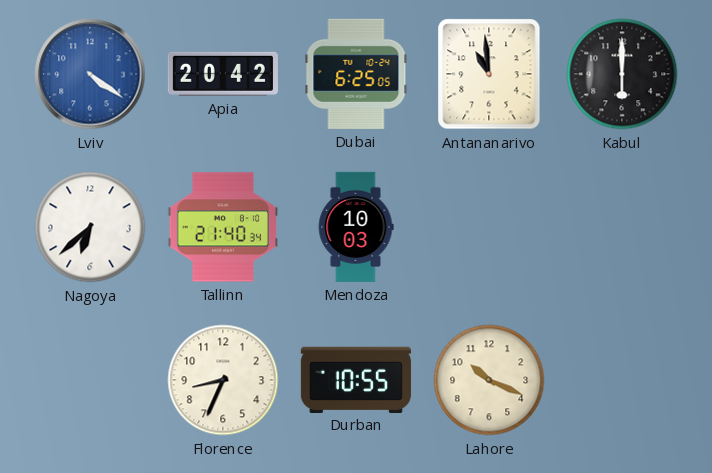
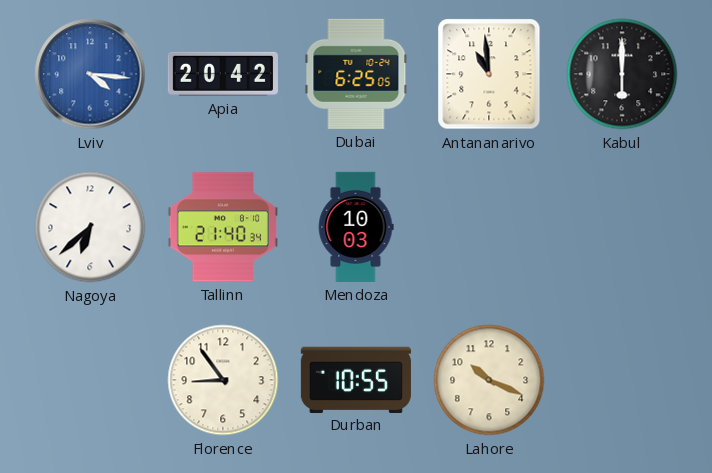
Lviv: 4:21 -> 4:16
Florence: 8:34 -> 8:54
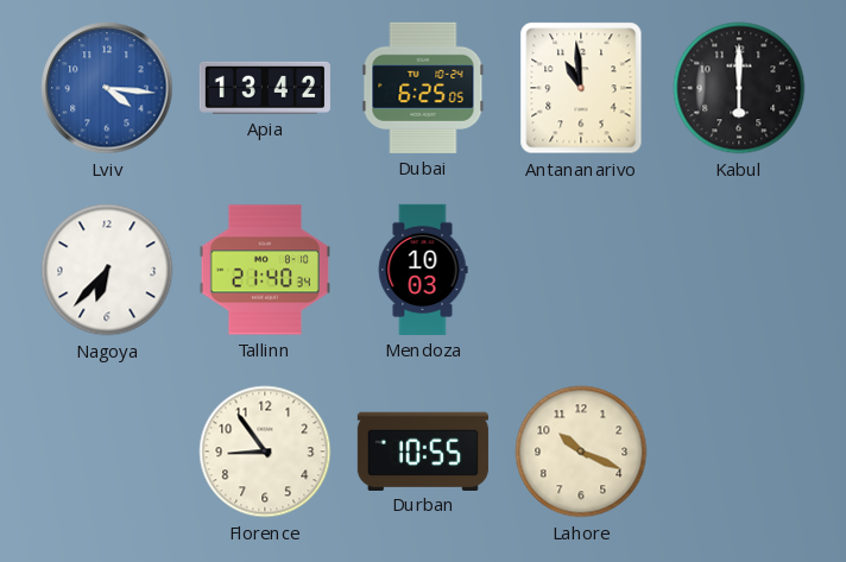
Apia: 20:42 -> 13:42
Nagoya: 6:38 -> 6:37
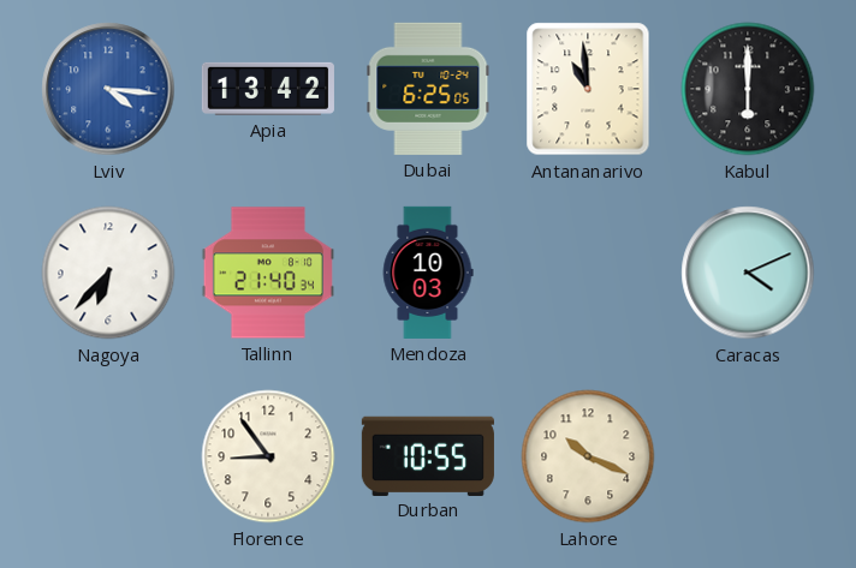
Caracas: none -> 4:11
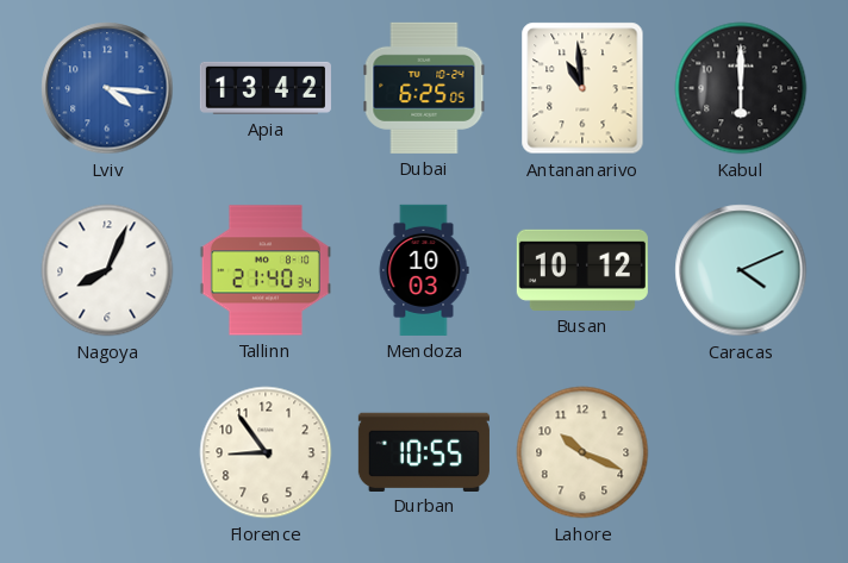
Nagoya: 6:37 -> 8:04
Busan: none -> 10:12
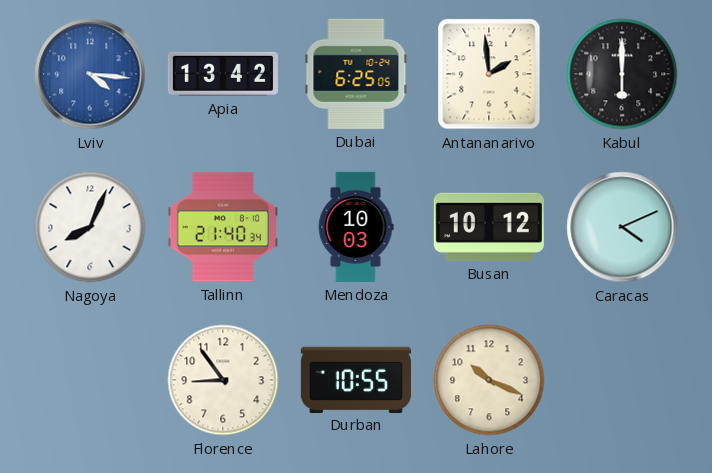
Antananarivo: 10:59 -> 1:59
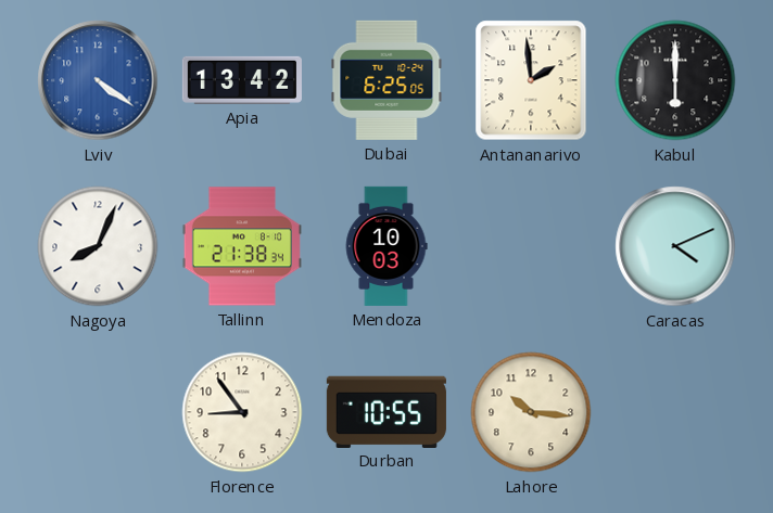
Lviv: 4:16 -> 4:21
Tallinn: 21:40 -> 21:38
Busan: 10:12 -> none
Lahore: 10:19 -> 10:16
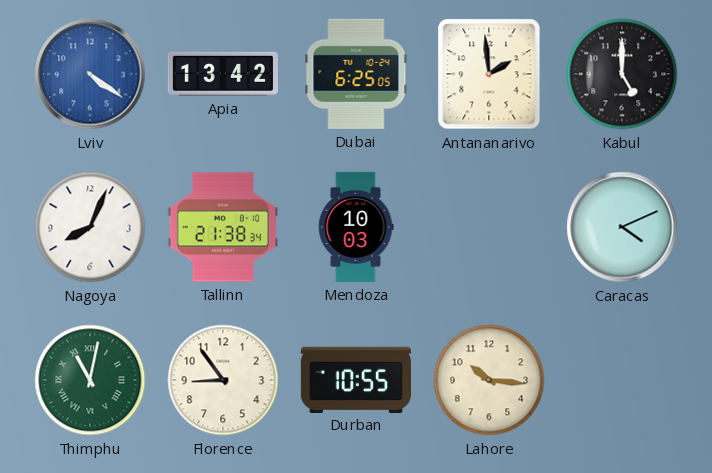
Kabul: 6:00 -> 5:00
Thimphu: none -> 11:02
